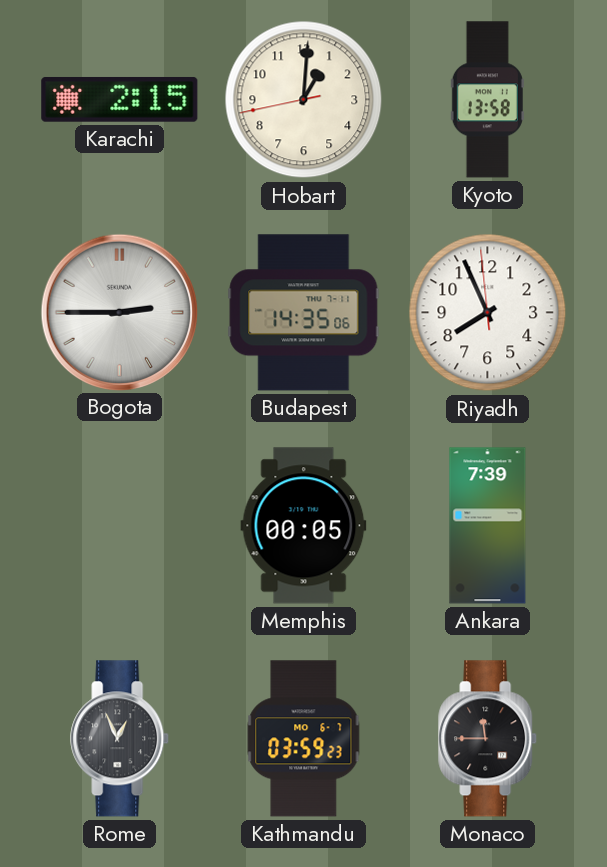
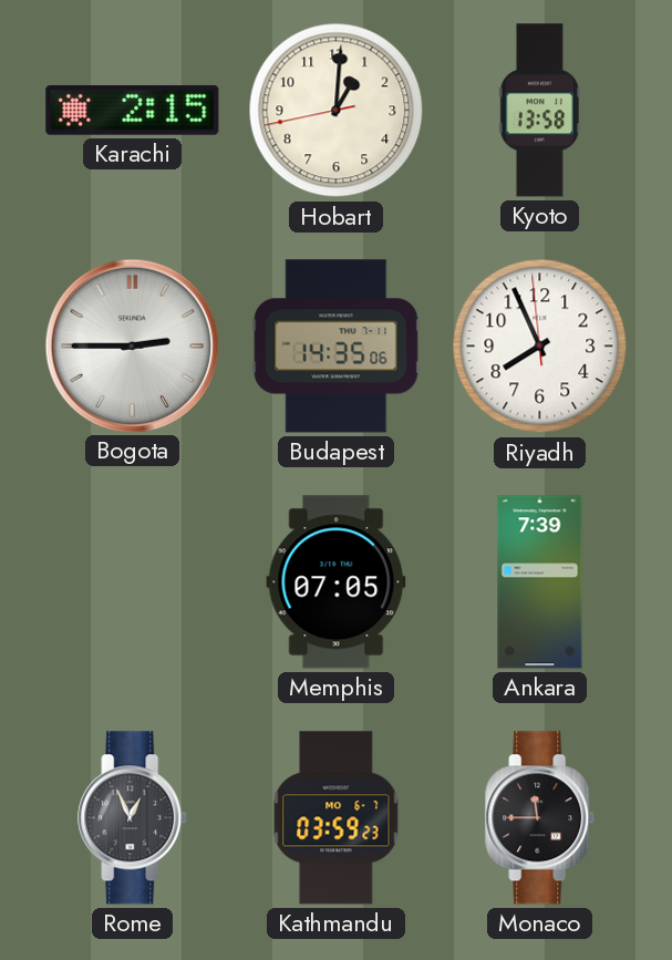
Memphis: 00:05 -> 07:05
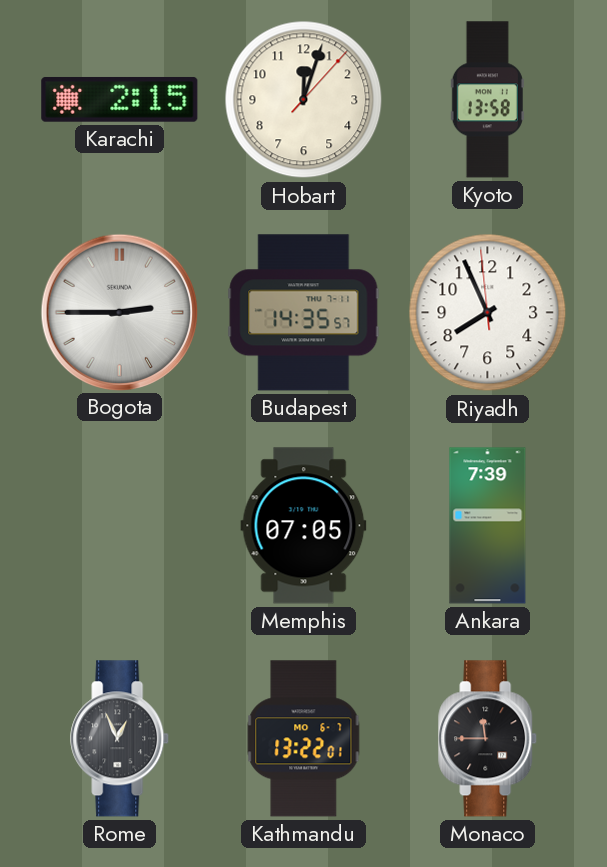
Hobart: 1:00 -> 12:03
Budapest: 14:35:06 -> 14:35:57
Kathmandu: 03:59 -> 13:22
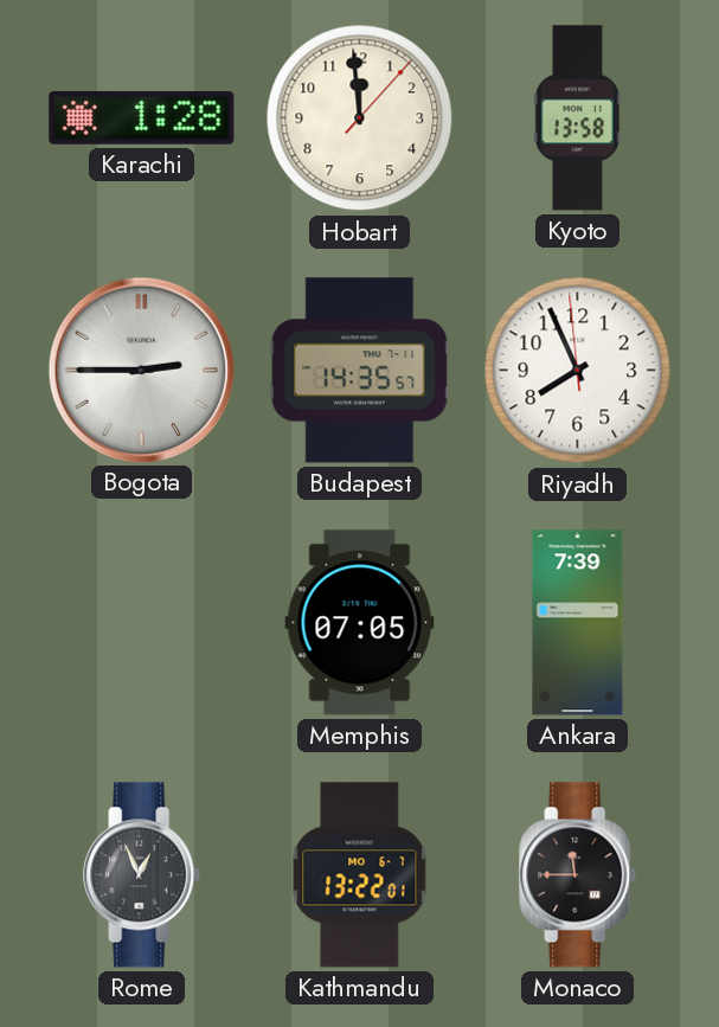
Karachi: 2:15 -> 1:28
Hobart: 12:03 -> 11:59
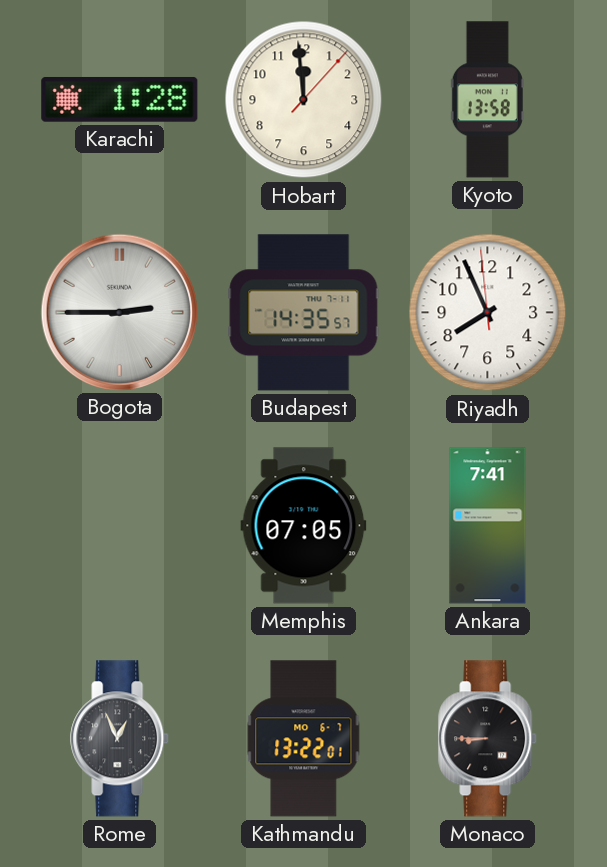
Ankara: 7:39 -> 7:41
Monaco: 11:45 -> 8:45
